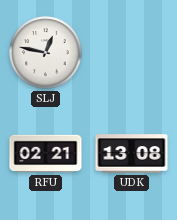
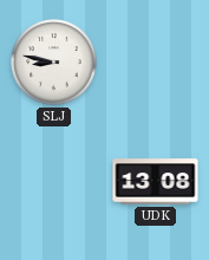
SLJ: 12:47 -> 8:47
RFU: 02:21 -> none
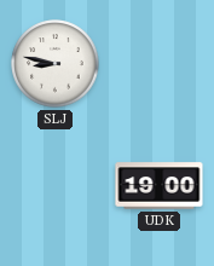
UDK: 13:08 -> 19:00
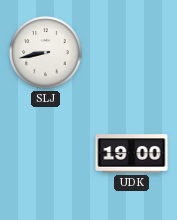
SLJ: 8:47 -> 8:43
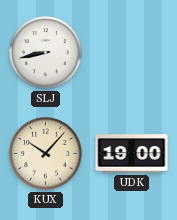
KUX: none -> 10:07
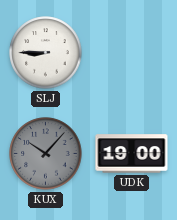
SLJ: 8:43 -> 8:45
KUX dial: cream -> grey
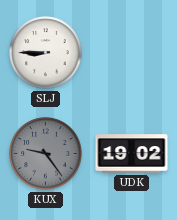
KUX: 10:07 -> 9:24
UDK: 19:00 -> 19:02
